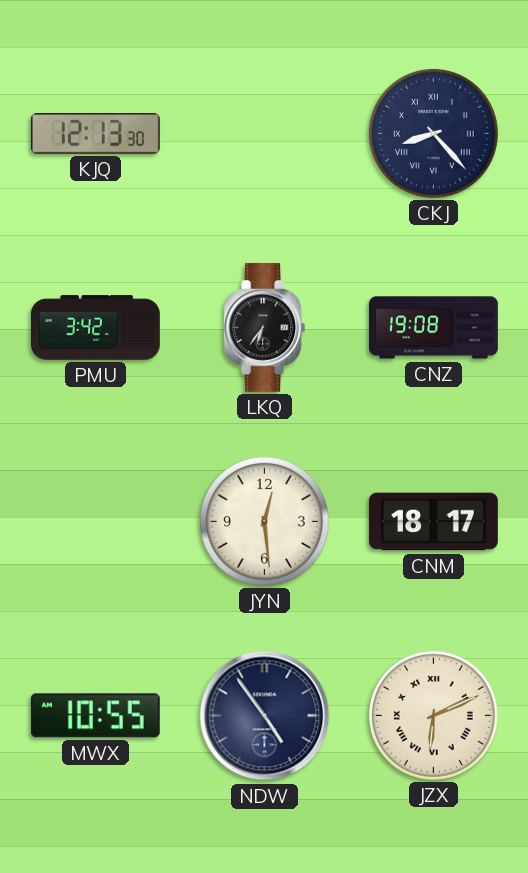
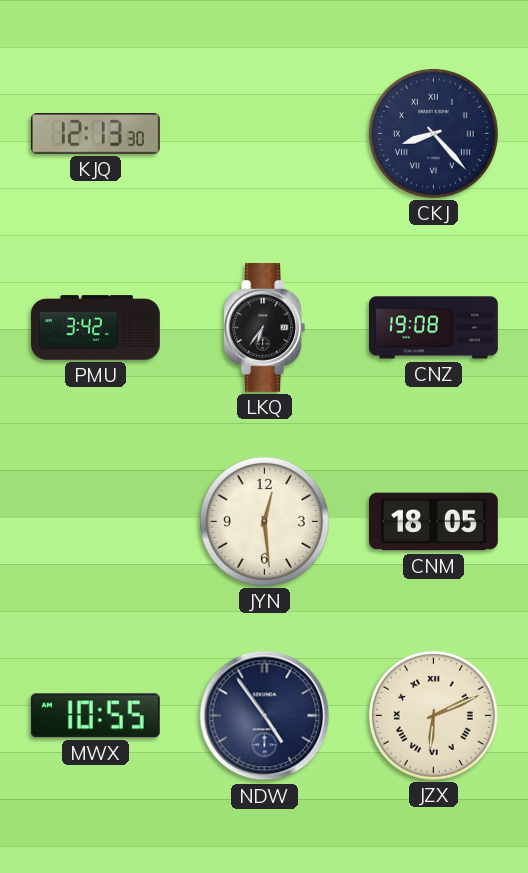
CNM: 18:17 -> 18:05
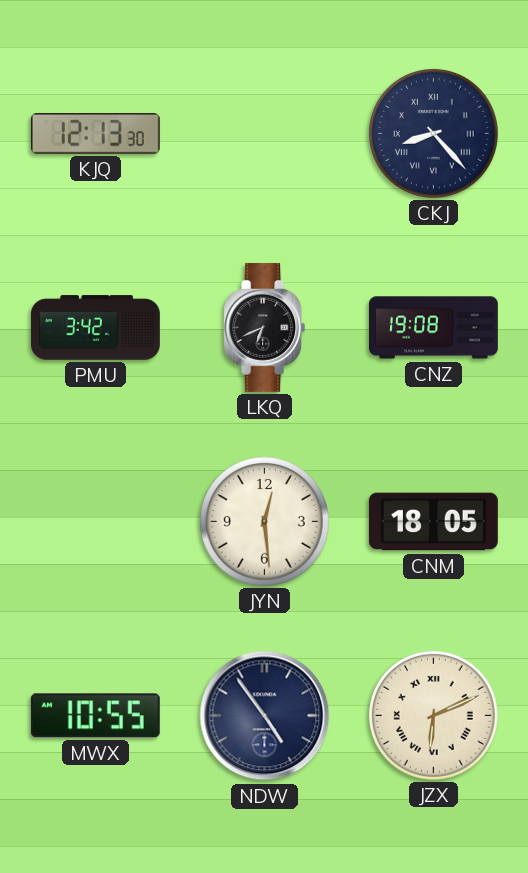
LKQ: 6:36 -> 6:41
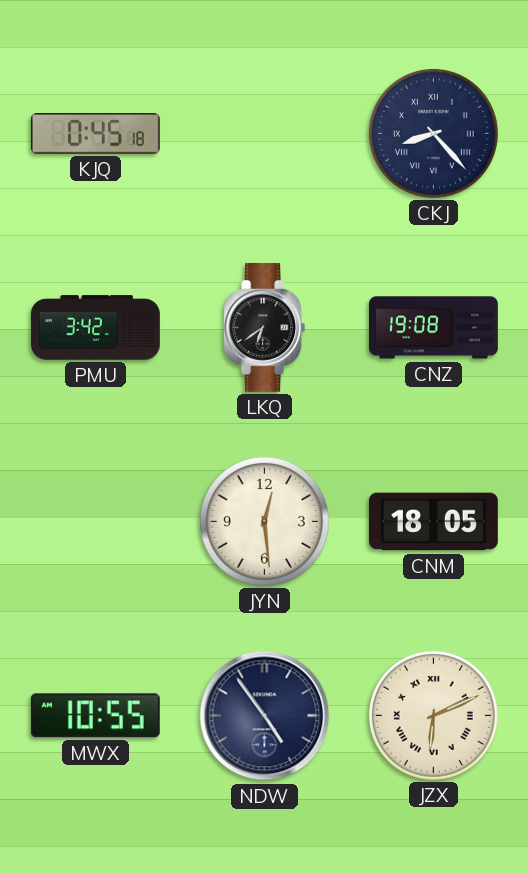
KJQ: 12:13 -> 0:45
LKQ: 6:41 -> 6:39
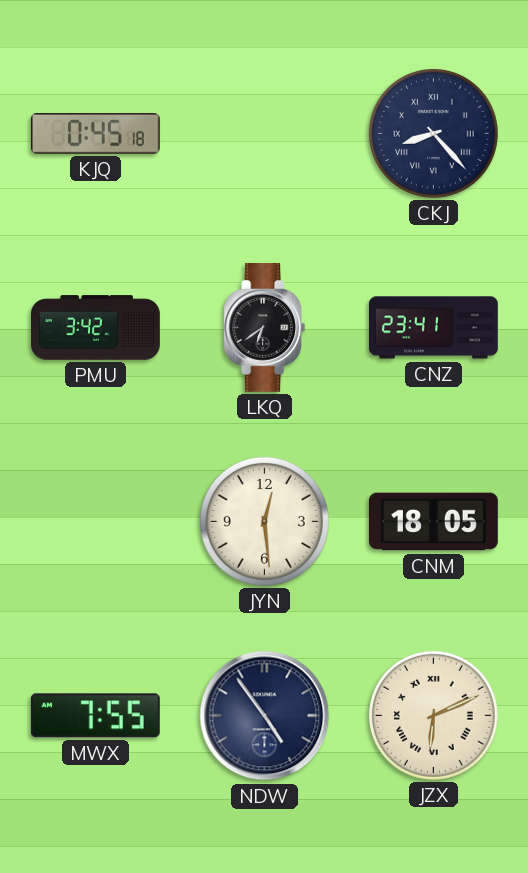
CNZ: 19:08 -> 23:41
MWX: 10:55 -> 7:55
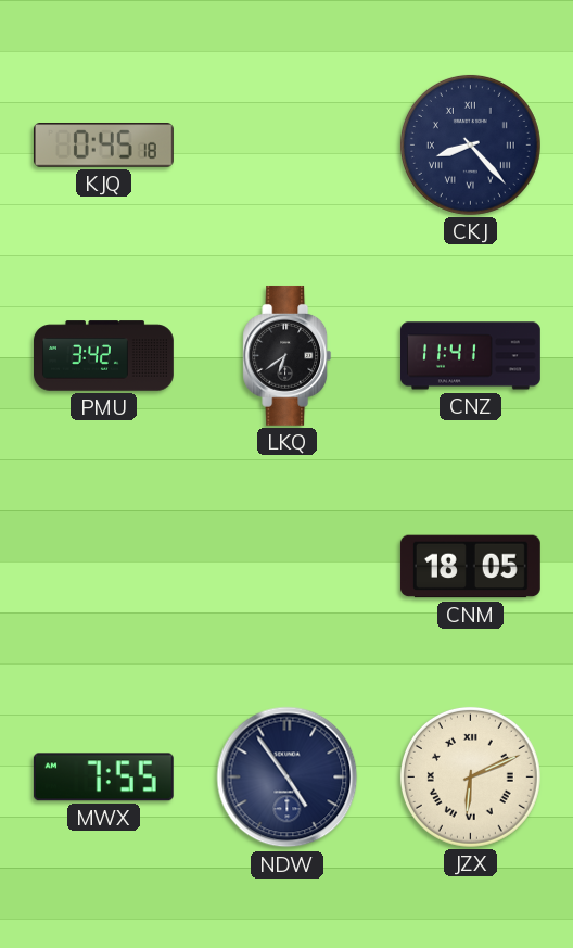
CNZ: 23:41 -> 11:41
JYN: 12:29 -> none
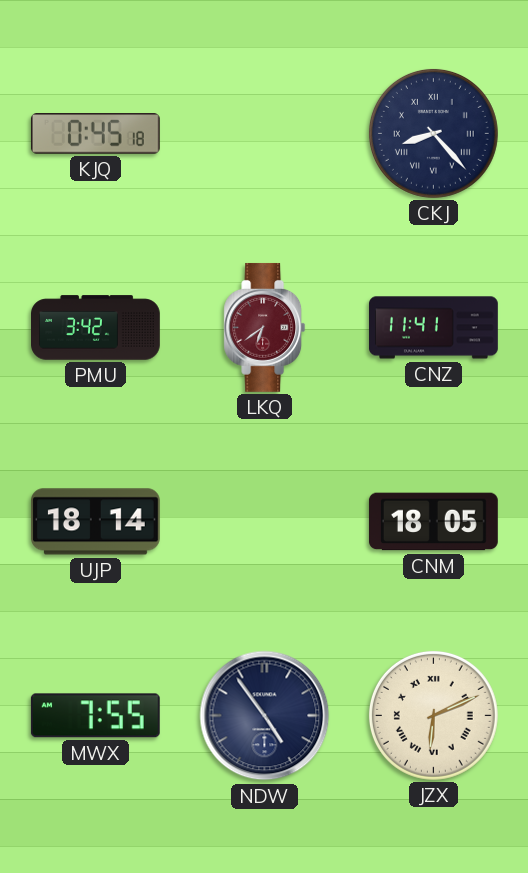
LKQ dial: black -> burgundy
UJP: none -> 18:14
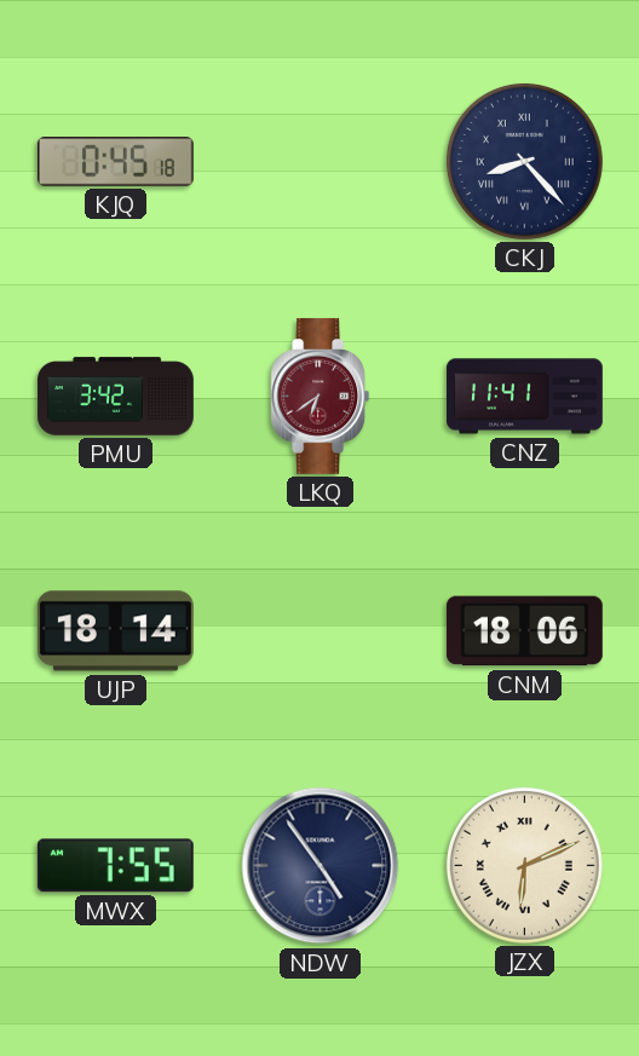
CNM: 18:05 -> 18:06
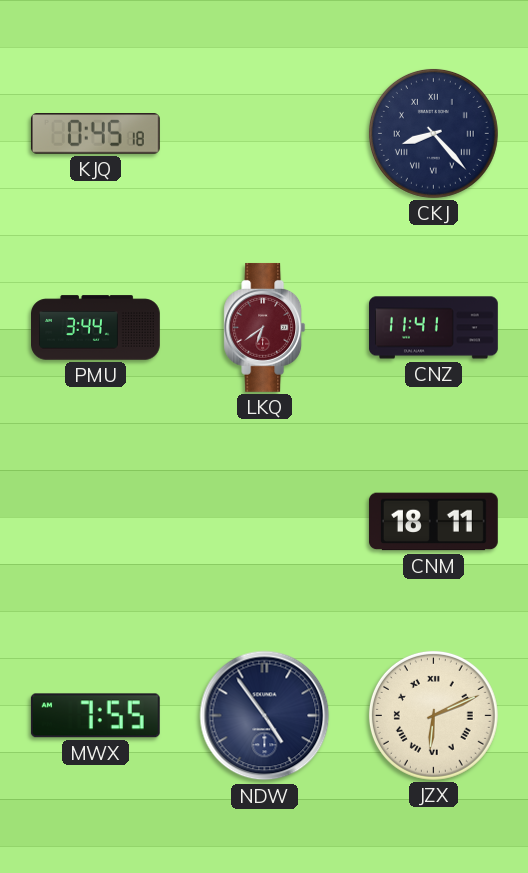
PMU: 3:42 -> 3:44
UJP: 18:14 -> none
CNM: 18:06 -> 18:11
